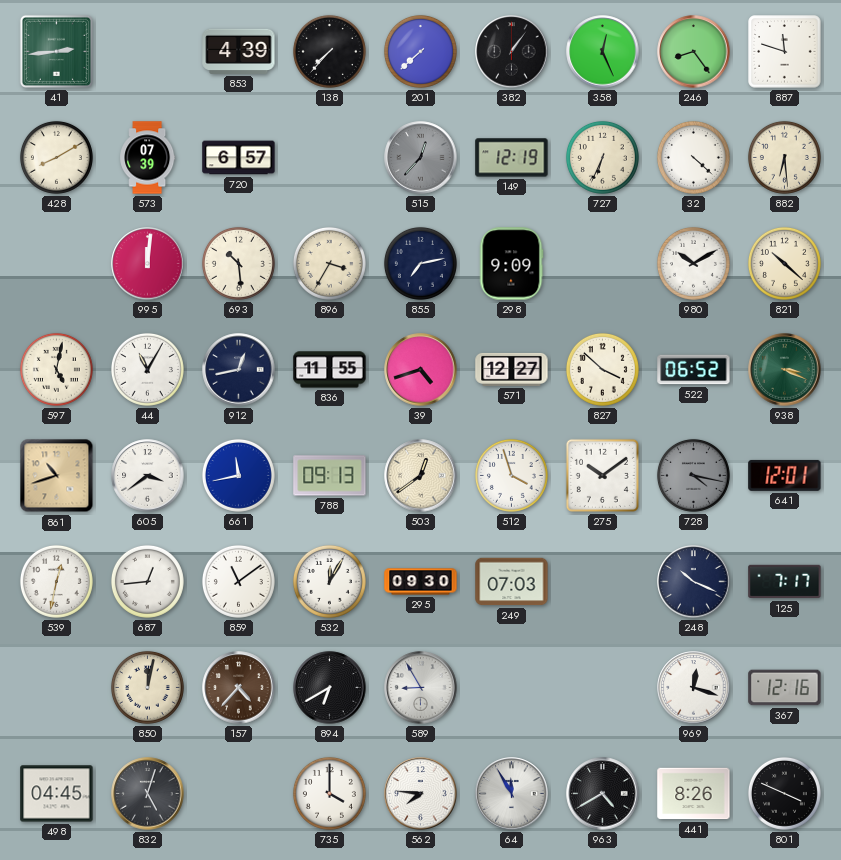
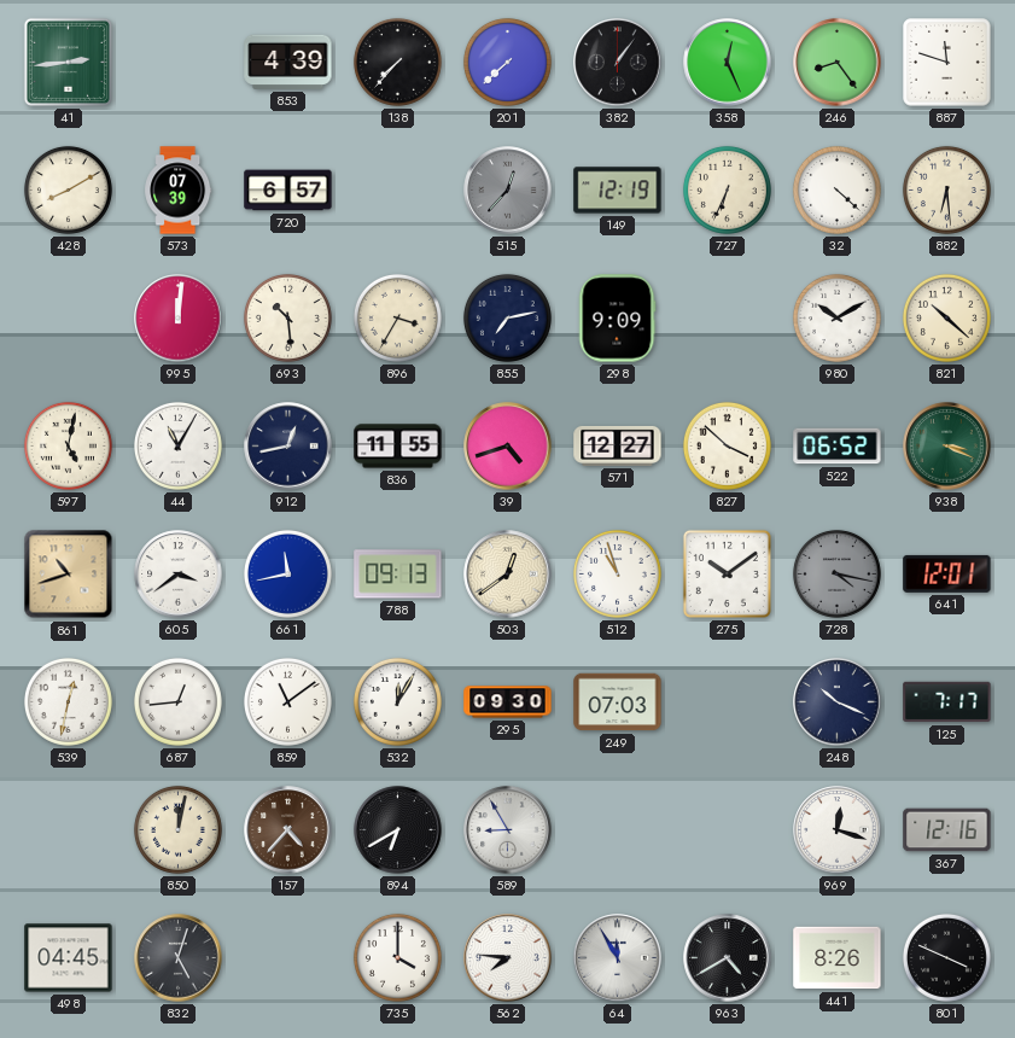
512: 3:57 -> 10:57
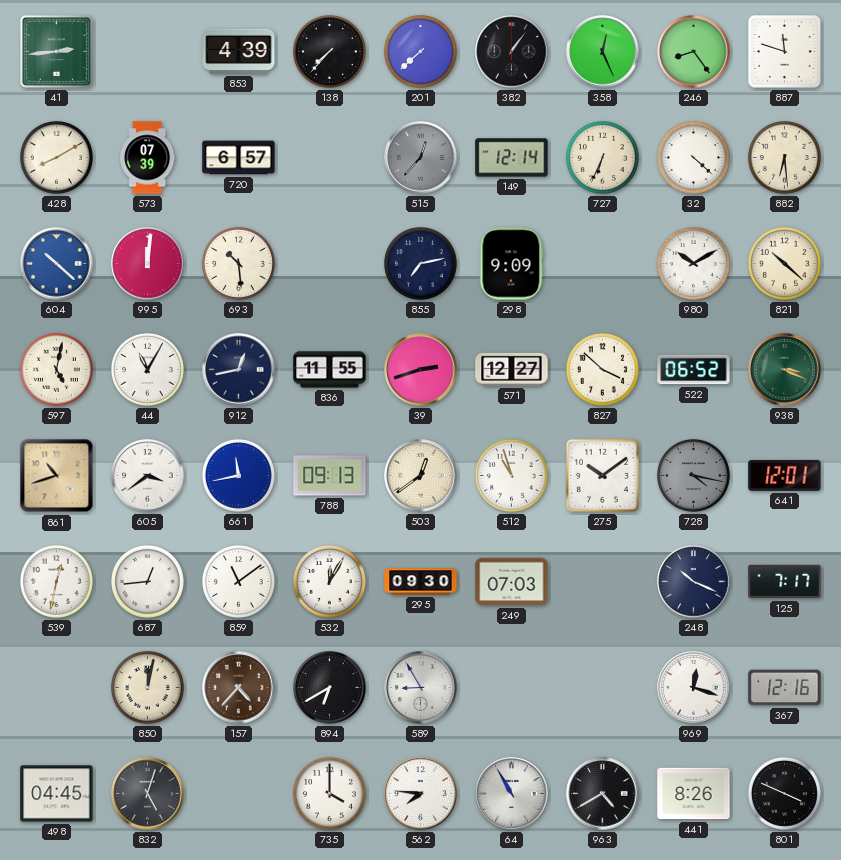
149: 12:19 -> 12:14
604: none -> 10:22
896: 3:35 -> none
39: 4:42 -> 2:42
64: 11:55 -> 10:55
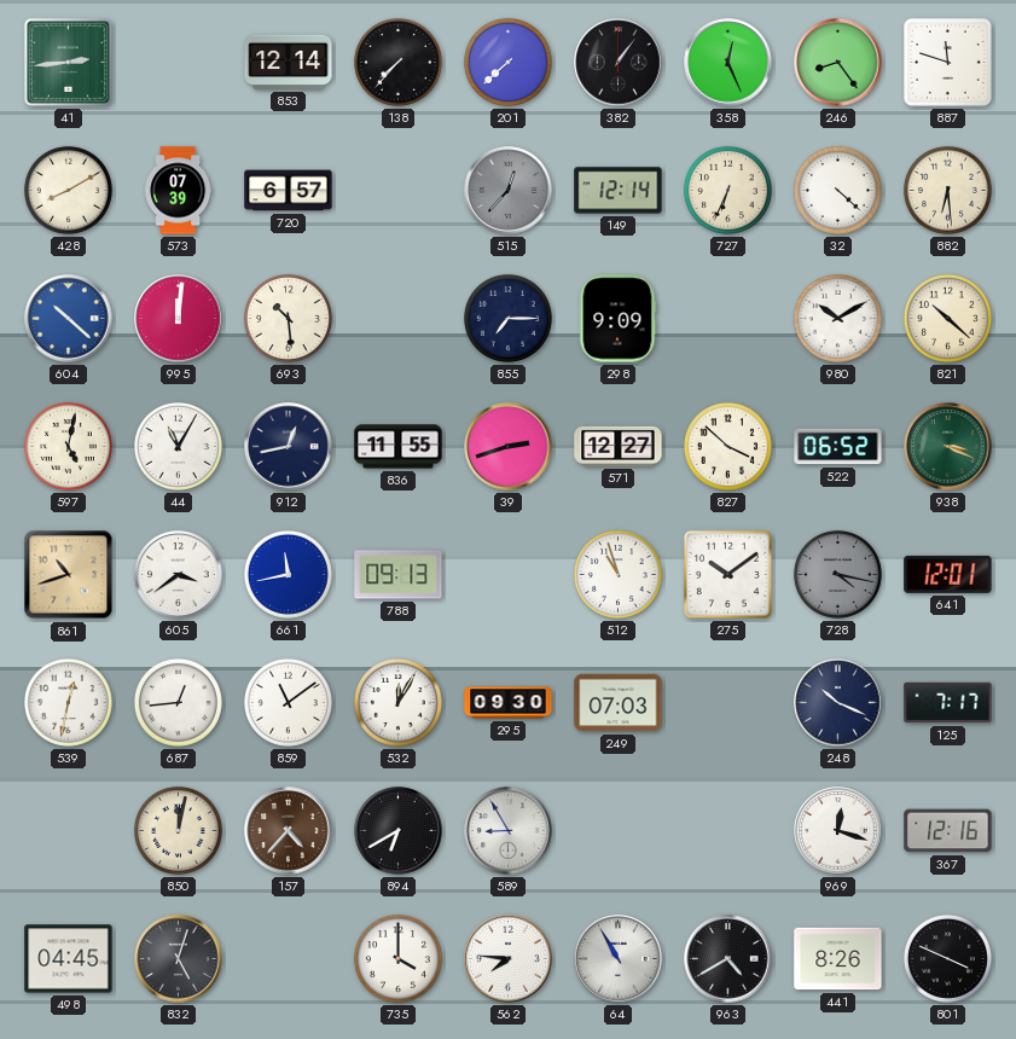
853: 4:39 -> 12:14
855: 7:13 -> 7:15
503: 12:39 -> none
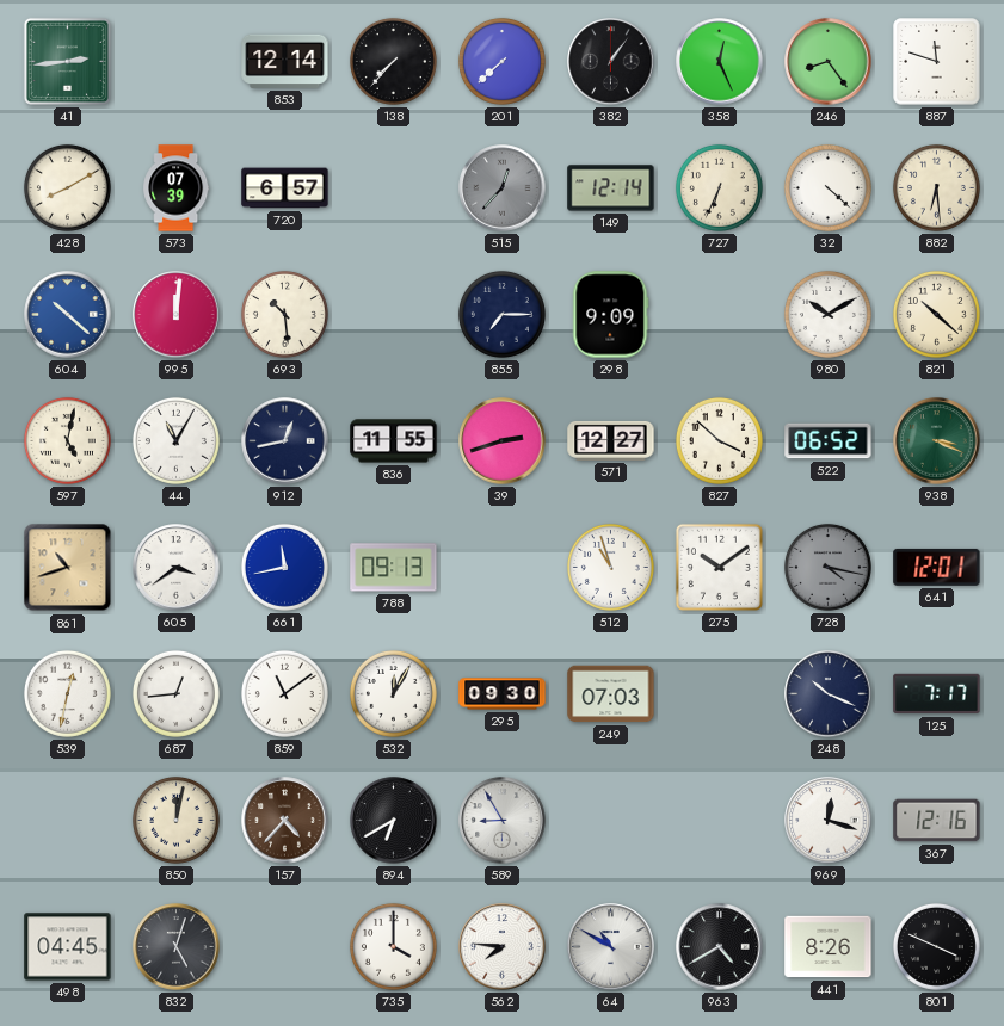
64: 10:55 -> 10:50
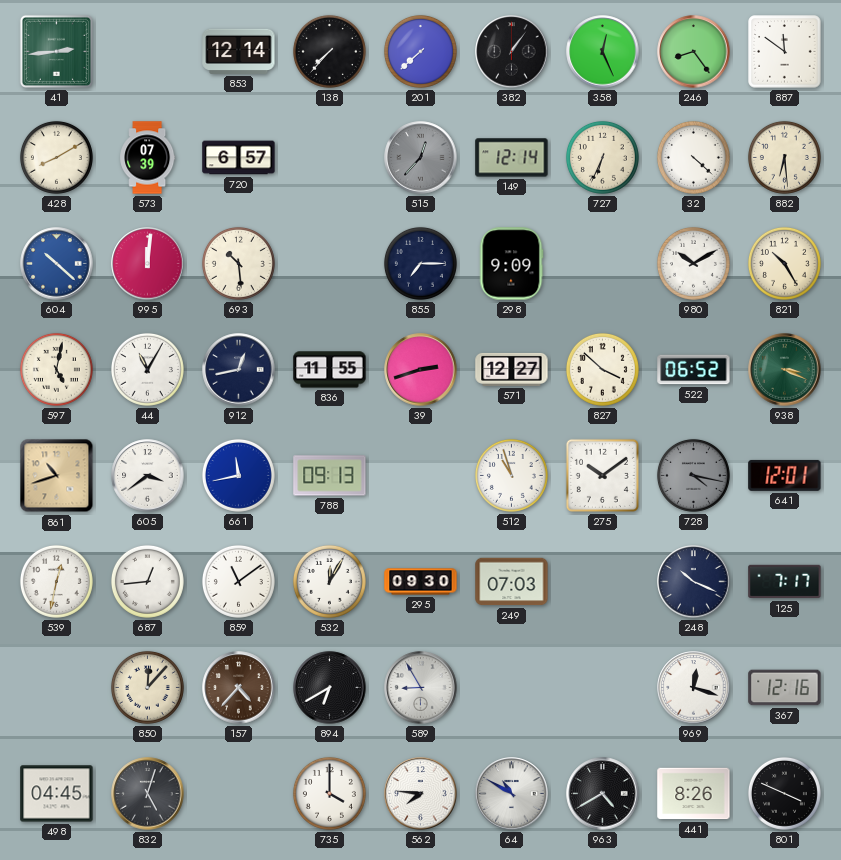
887: 11:48 -> 11:51
821: 10:22 -> 10:25
850: 12:02 -> 12:07
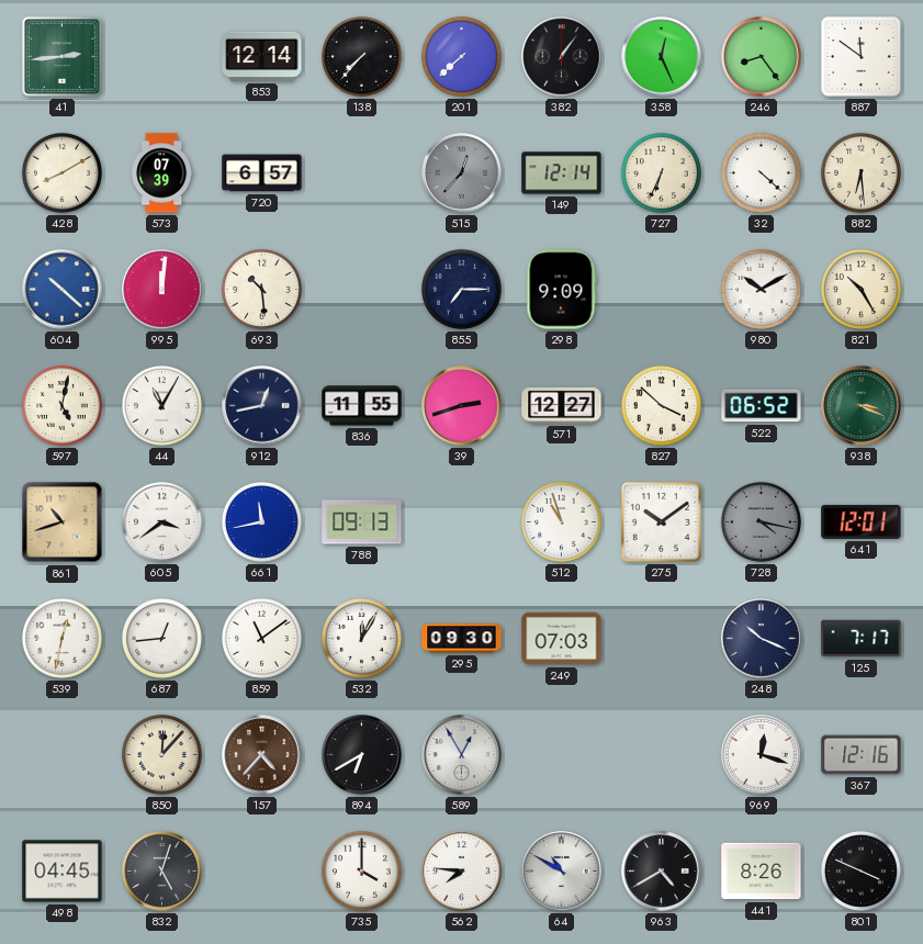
589: 8:55 -> 12:55
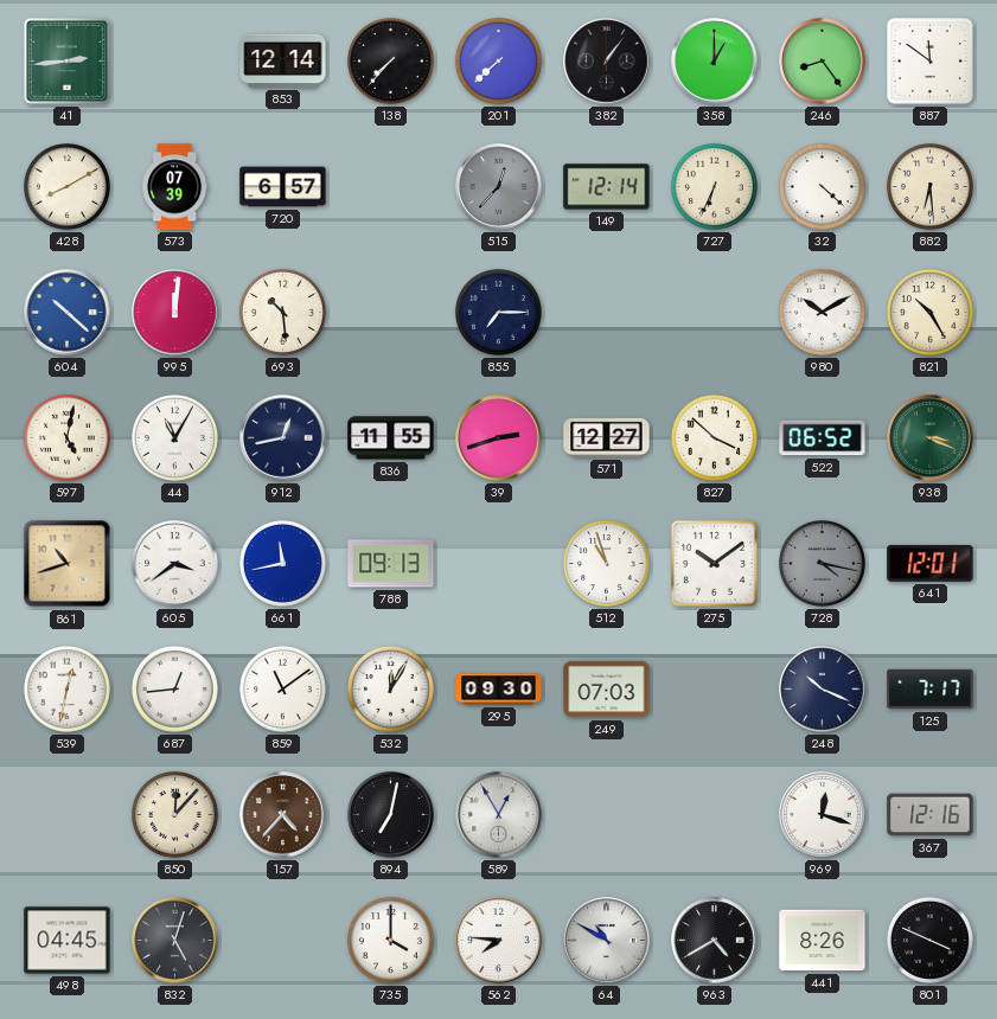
358: 12:26 -> 1:00
298: 9:09 -> none
894: 6:40 -> 7:02
